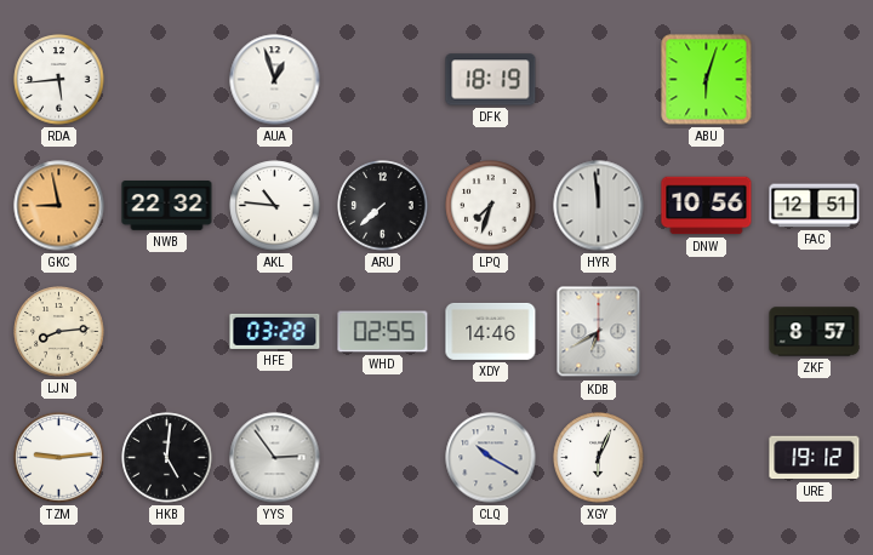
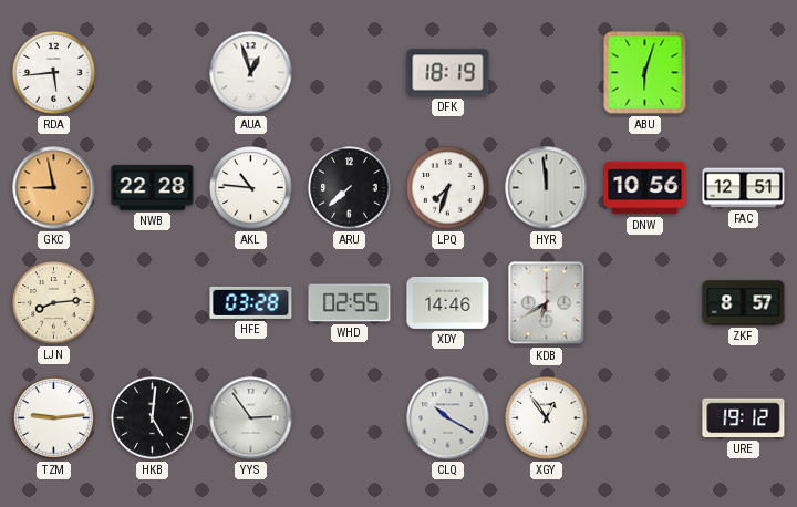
NWB: 22:32 -> 22:28
XGY: 6:04 -> 12:54
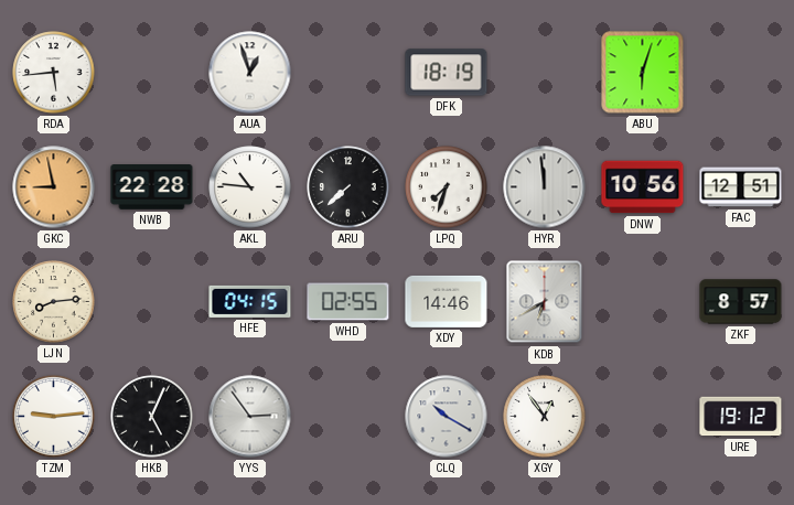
HFE: 03:28 -> 04:15
HKB: 5:01 -> 5:04
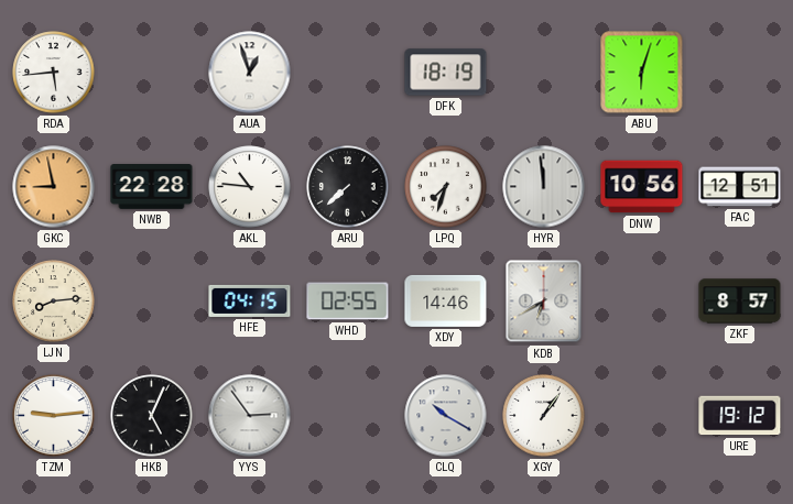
XGY: 12:54 -> 1:06
